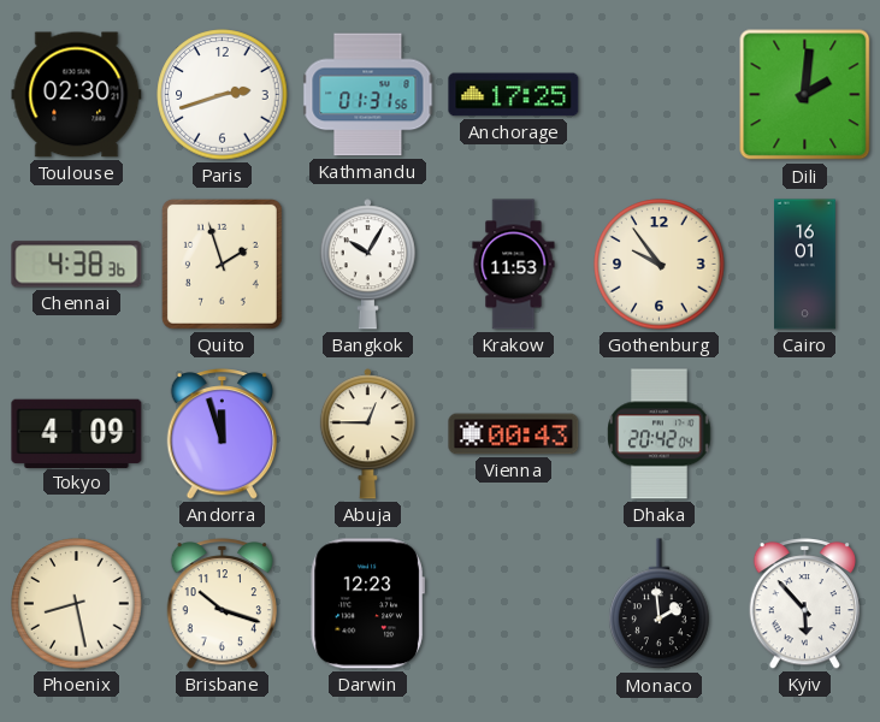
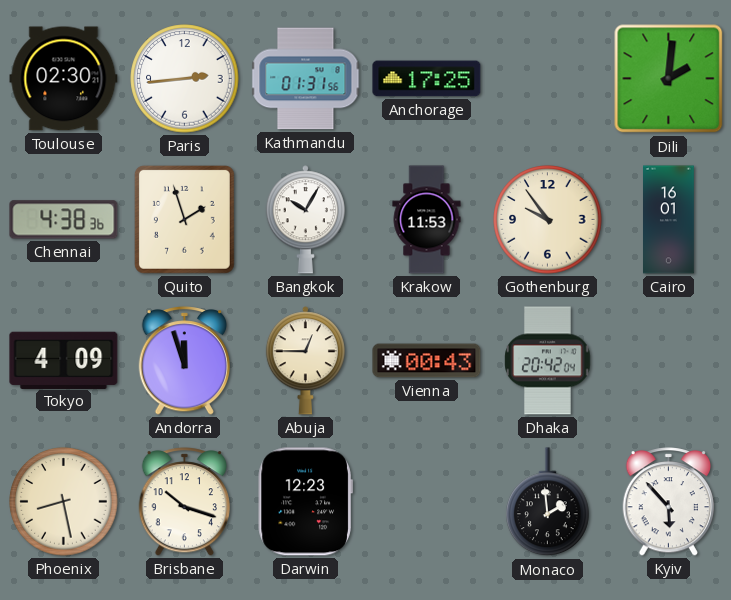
Paris: 2:42 -> 2:44
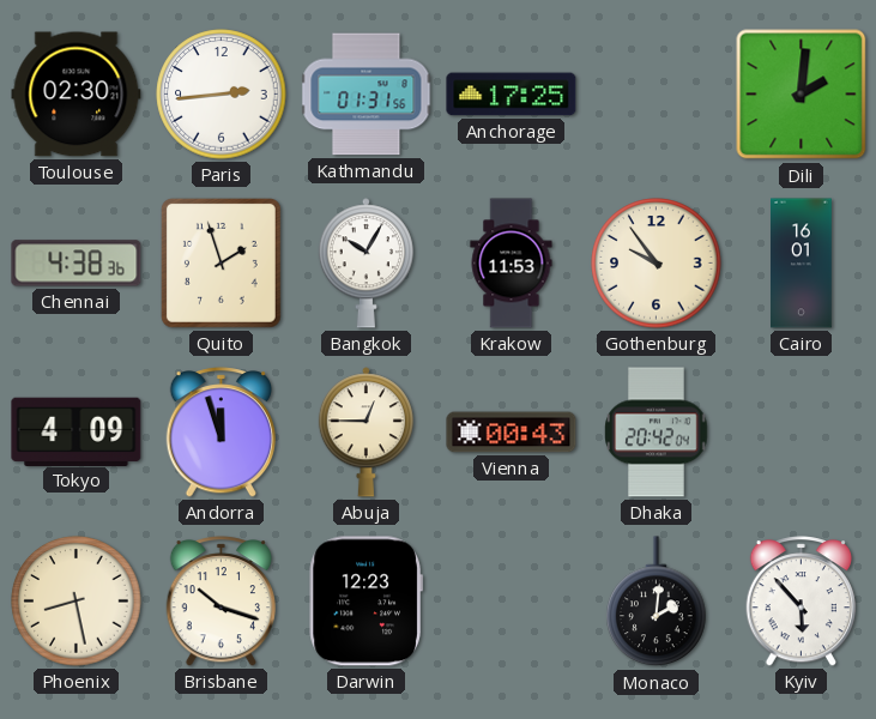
Monaco: 1:59 -> 2:01
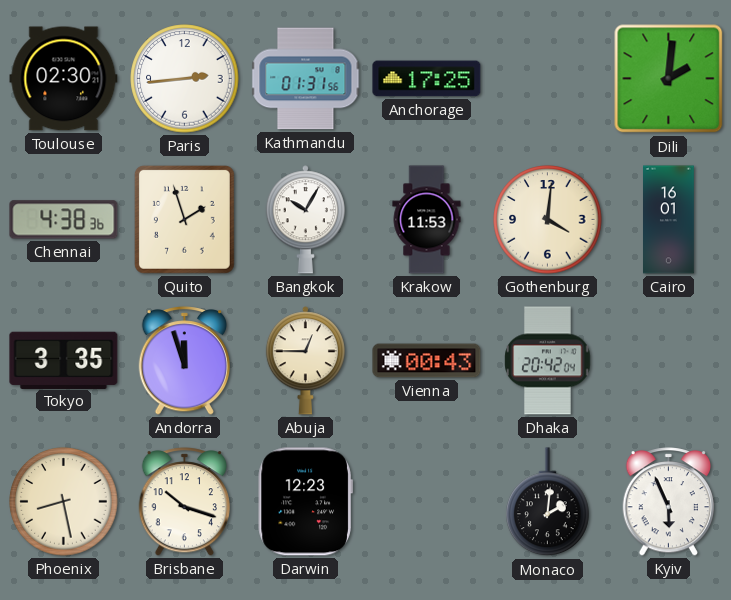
Gothenburg: 9:54 -> 4:01
Tokyo: 4:09 -> 3:35
Kyiv: 5:53 -> 5:56
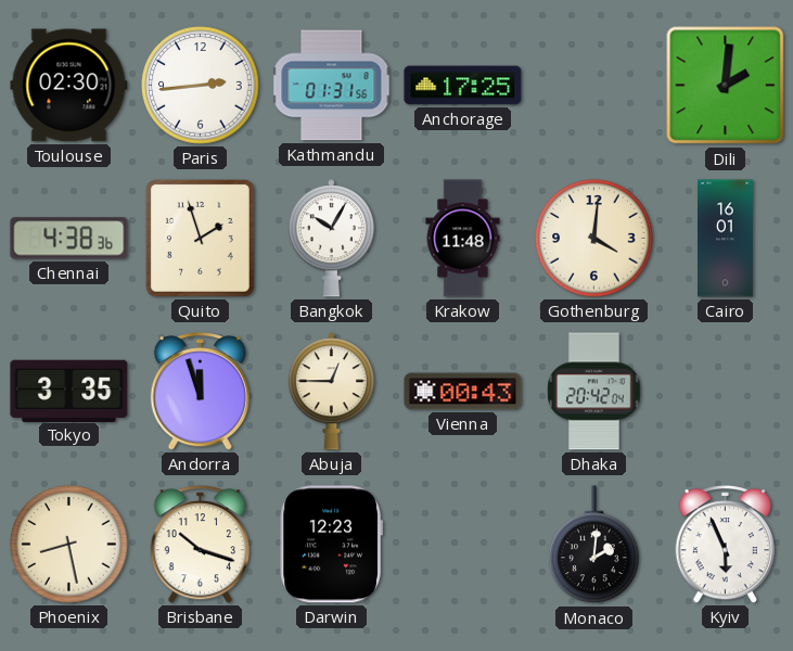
Krakow: 11:53 -> 11:48
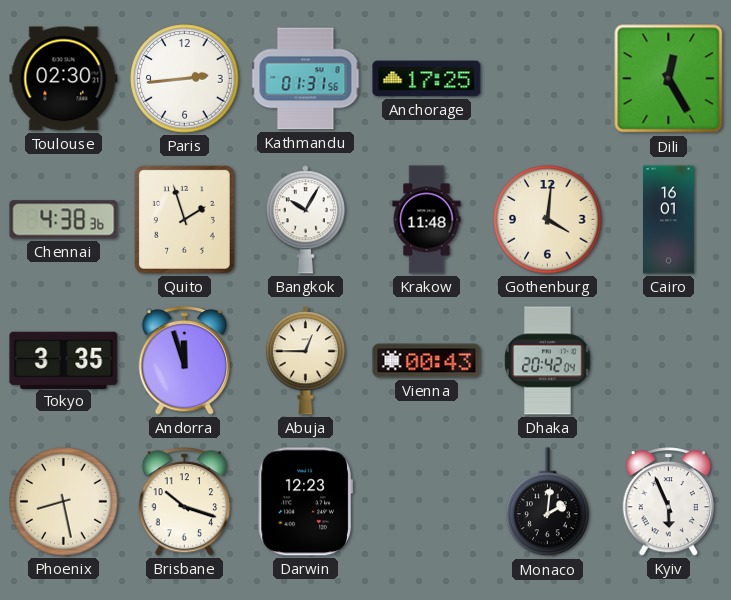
Dili: 2:01 -> 12:25
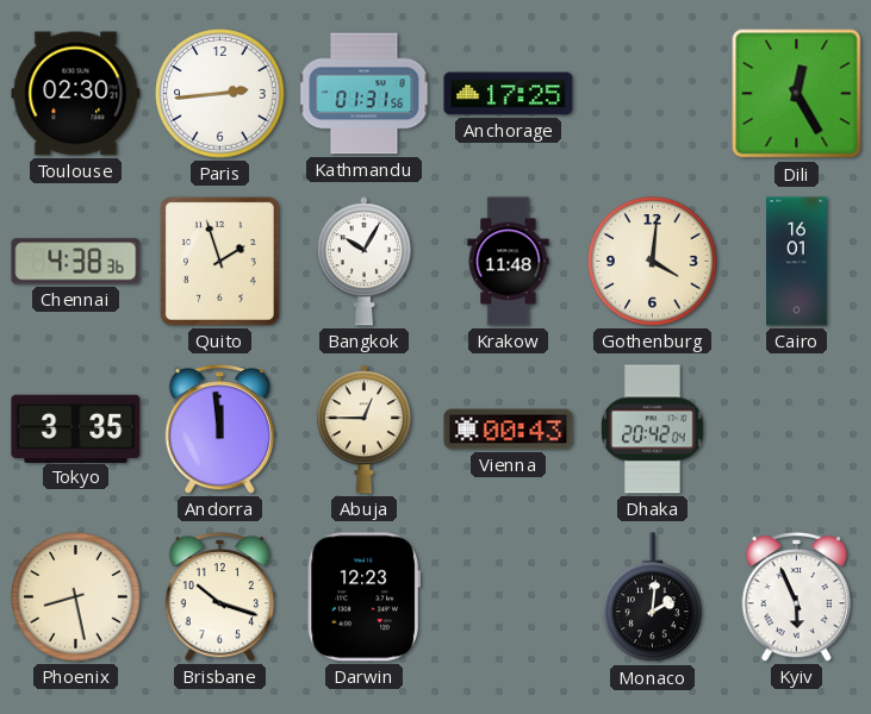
Andorra: 11:57 -> 11:59
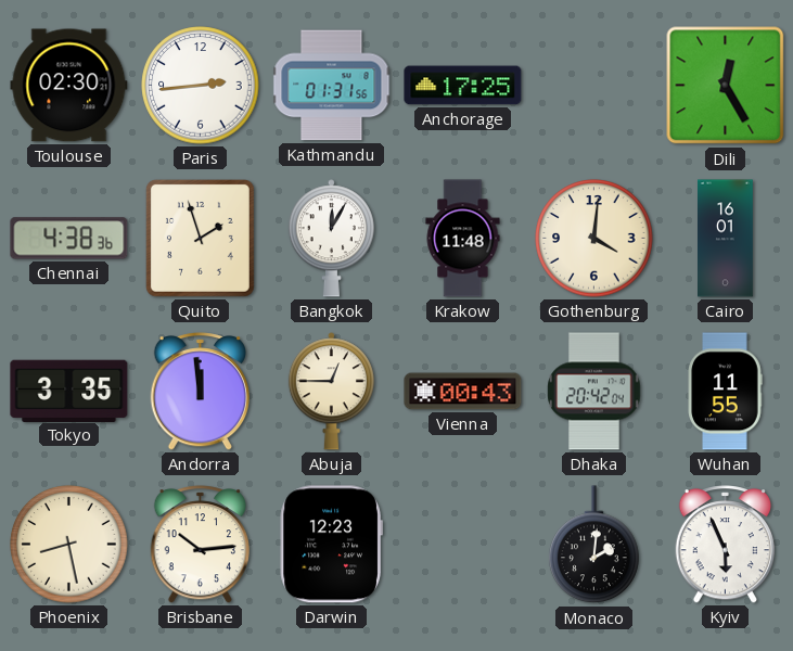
Bangkok: 10:05 -> 12:05
Wuhan: none -> 11:55
Brisbane: 10:18 -> 10:14
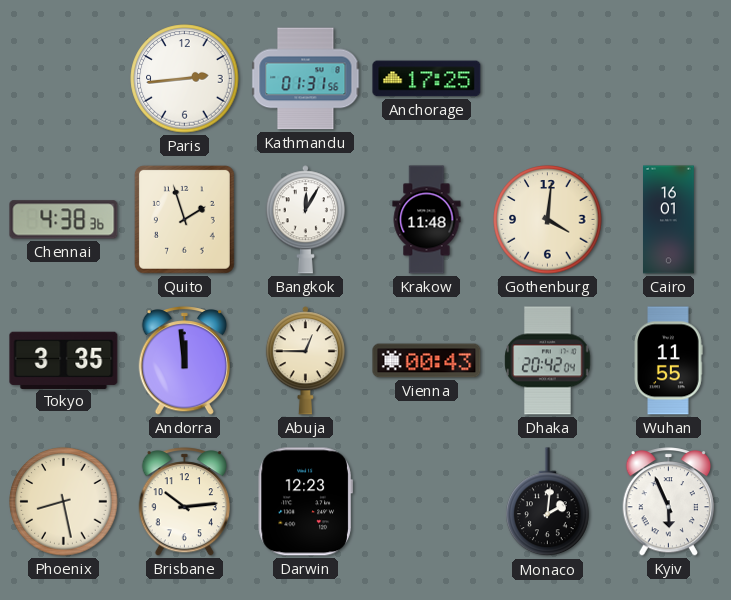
Toulouse: 02:30 -> none
Dili: 12:25 -> none
